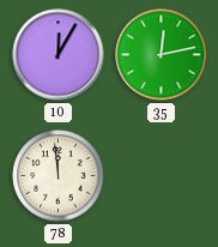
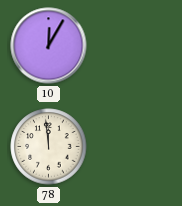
35: 12:13 -> none
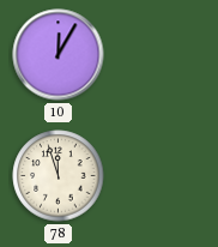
78: 11:59 -> 11:57
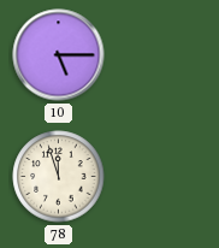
10: 12:05 -> 5:15
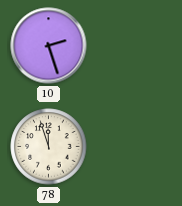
10: 5:15 -> 2:27
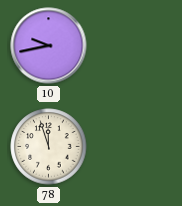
10: 2:27 -> 9:43
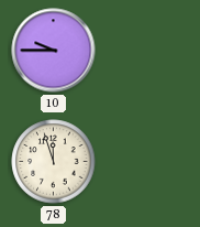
10: 9:43 -> 9:45
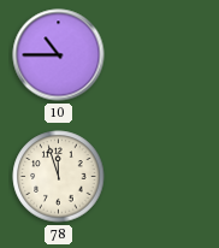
10: 9:45 -> 10:45
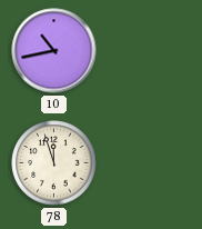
10: 10:45 -> 10:43
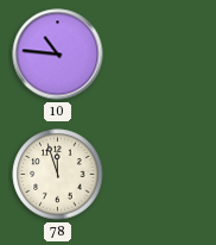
10: 10:43 -> 10:46
